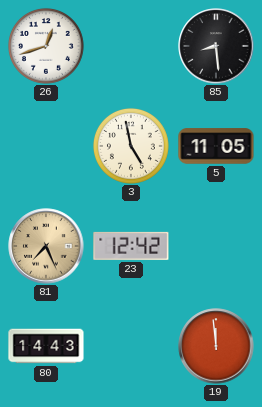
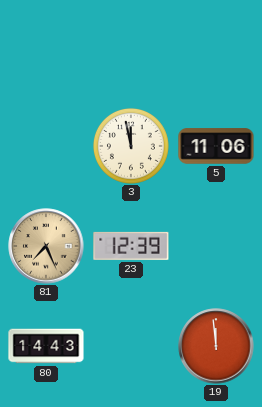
26: 12:42 -> none
85: 8:29 -> none
3: 4:58 -> 11:58
5: 11:05 -> 11:06
23: 12:42 -> 12:39
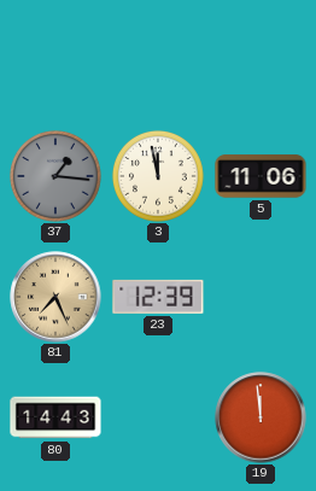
37: none -> 1:16
